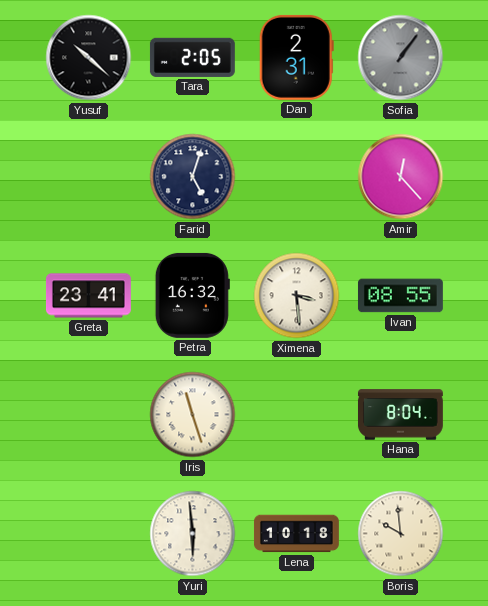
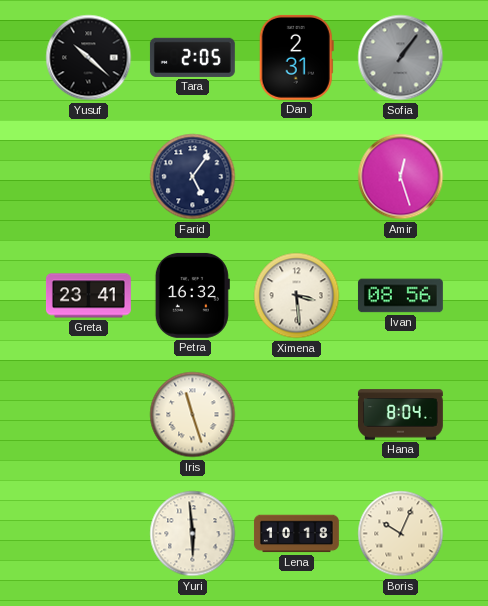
Farid: 5:03 -> 5:06
Amir: 12:23 -> 12:27
Ivan: 08:55 -> 08:56
Boris: 9:59 -> 10:04
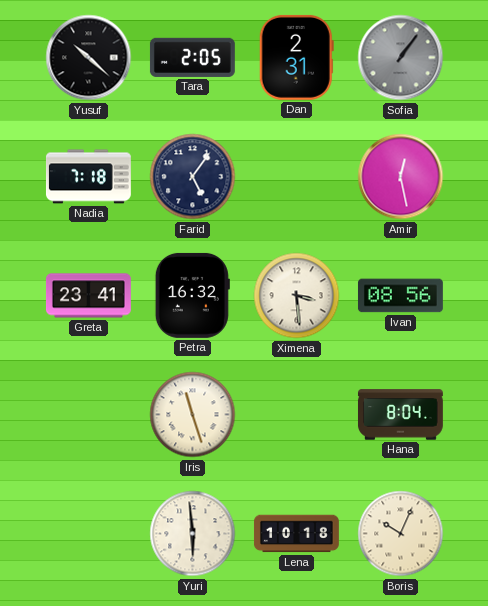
Nadia: none -> 7:18
Amir: 12:27 -> 12:28
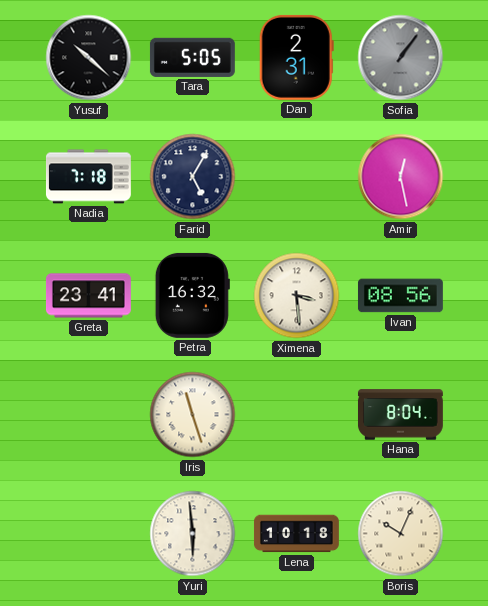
Tara: 2:05 -> 5:05
Farid: 5:06 -> 5:05
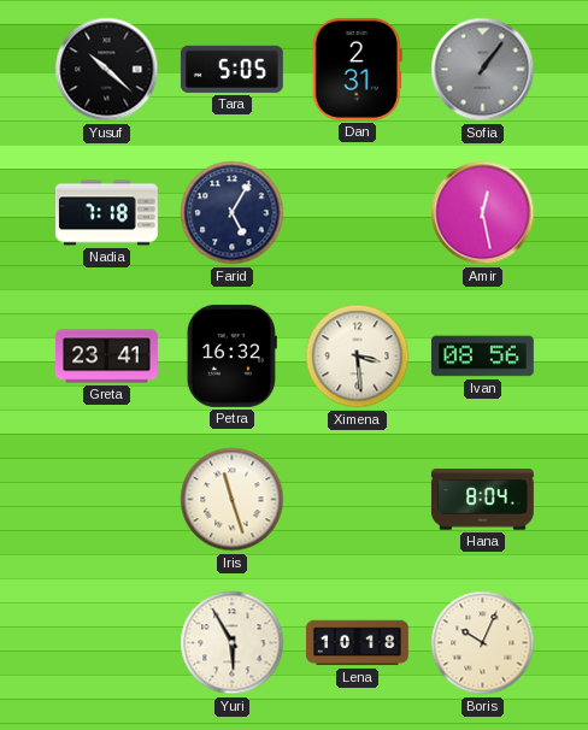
Yuri: 5:59 -> 5:55
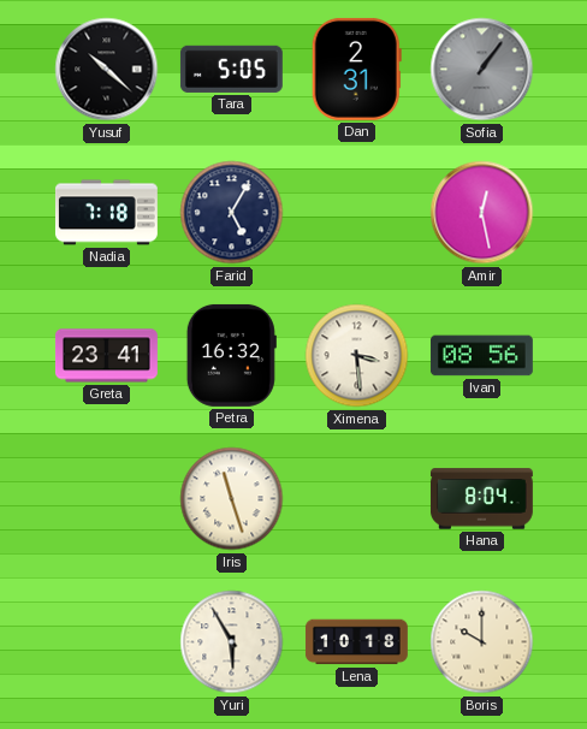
Boris: 10:04 -> 10:00
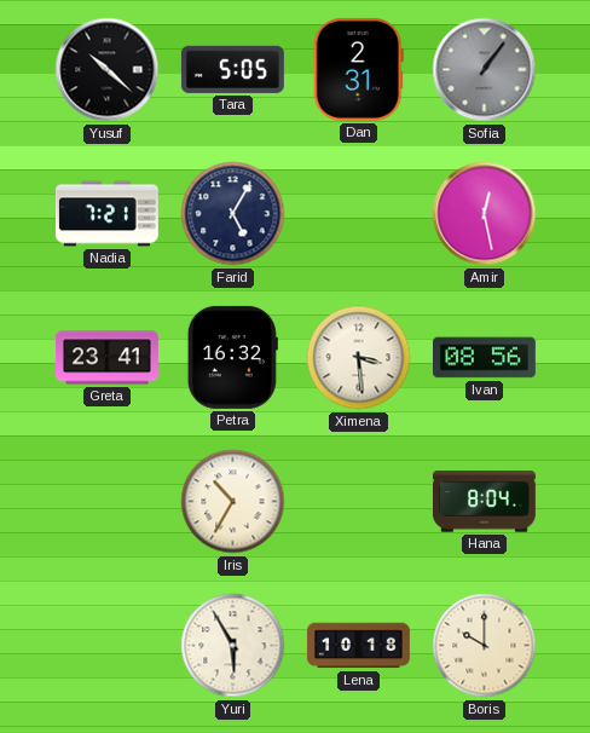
Nadia: 7:18 -> 7:21
Iris: 11:27 -> 10:35
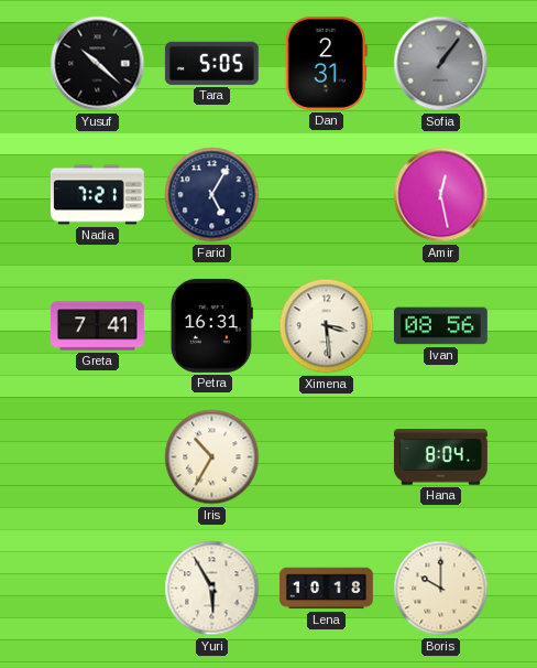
Greta: 23:41 -> 7:41
Petra: 16:32 -> 16:31
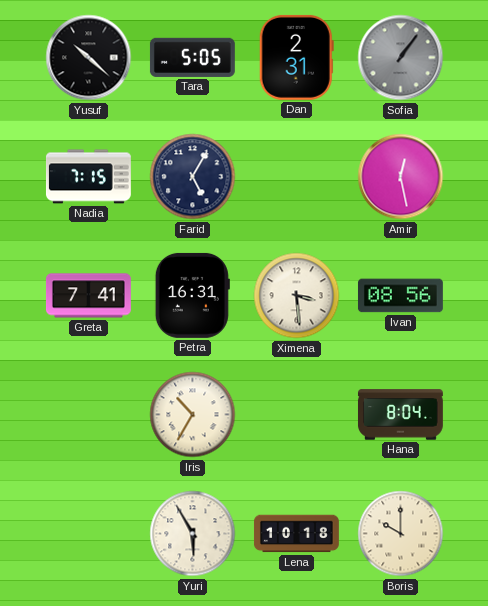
Nadia: 7:21 -> 7:15
